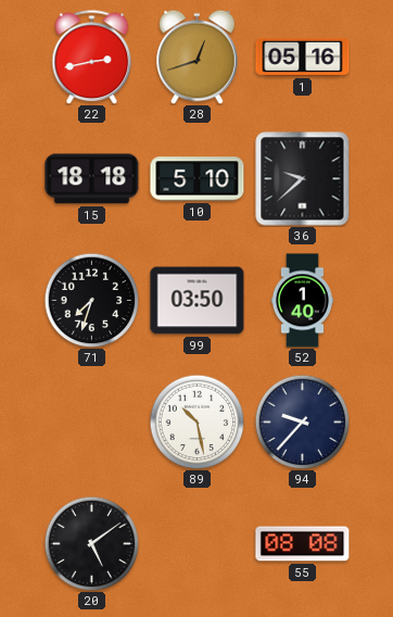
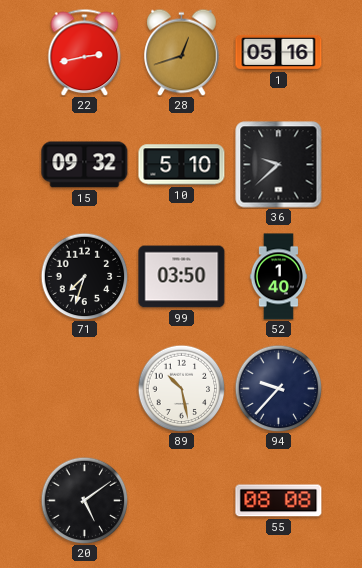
15: 18:18 -> 09:32
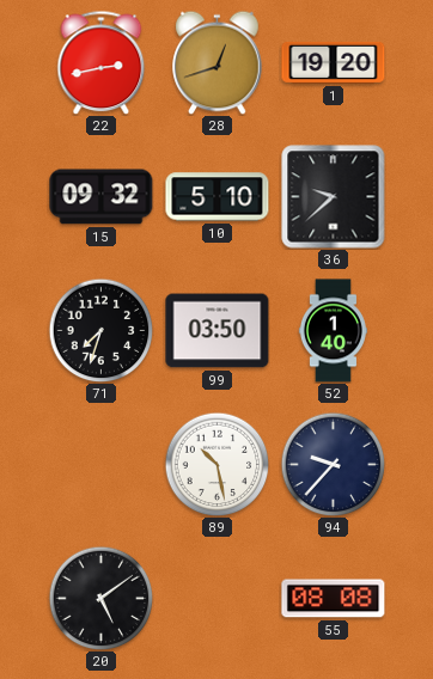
1: 05:16 -> 19:20
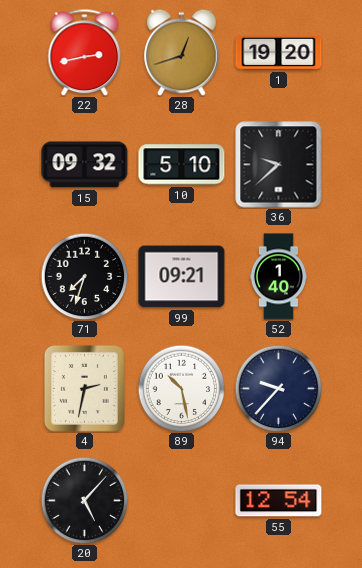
99: 03:50 -> 09:21
4: none -> 2:32
20: 5:09 -> 5:07
55: 08:08 -> 12:54
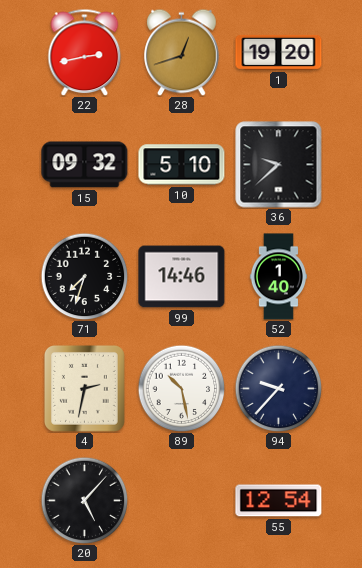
99: 09:21 -> 14:46
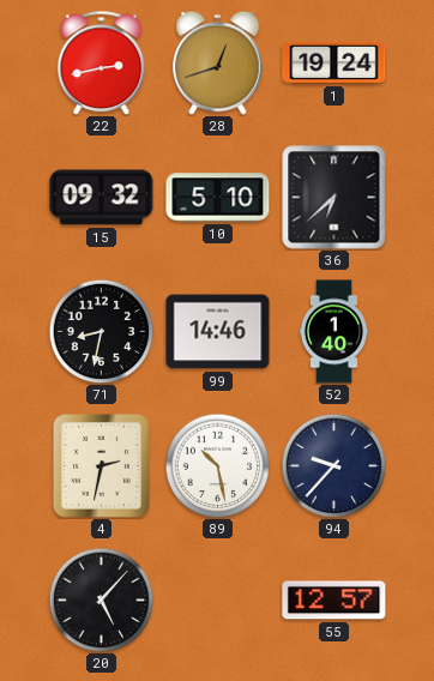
1: 19:20 -> 19:24
36: 9:38 -> 6:38
71: 7:33 -> 8:32
55: 12:54 -> 12:57
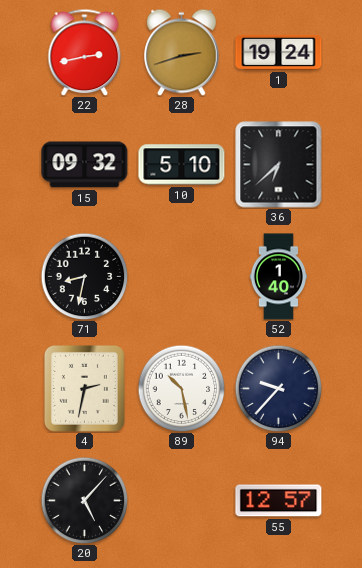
28: 12:42 -> 2:42
99: 14:46 -> none
